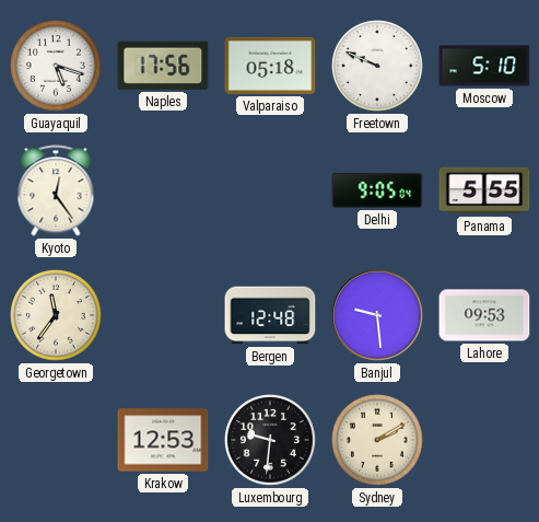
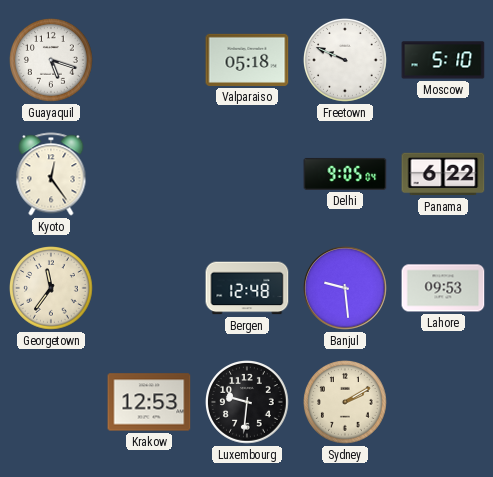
Naples: 17:56 -> none
Panama: 5:55 -> 6:22
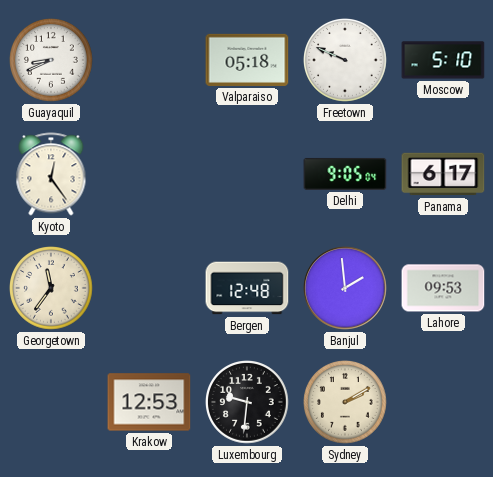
Guayaquil: 5:18 -> 8:41
Panama: 6:22 -> 6:17
Banjul: 9:29 -> 1:59
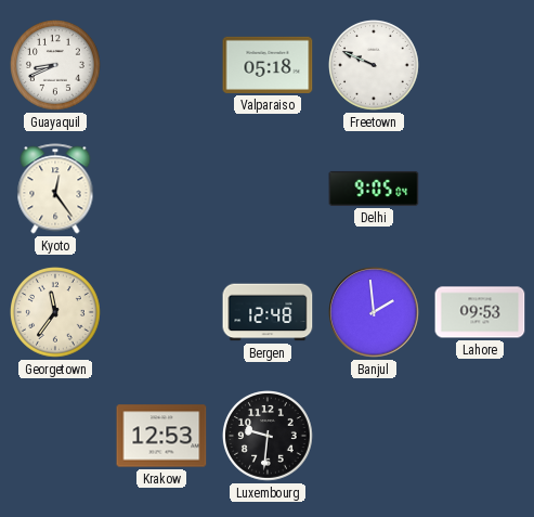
Moscow: 5:10 -> none
Panama: 6:17 -> none
Sydney: 2:10 -> none
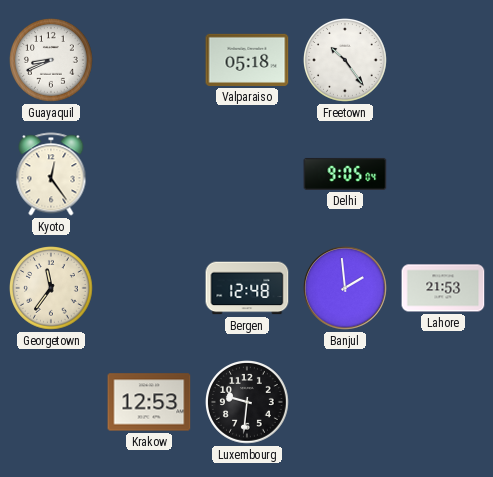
Freetown: 9:49 -> 10:24
Lahore: 09:53 -> 21:53
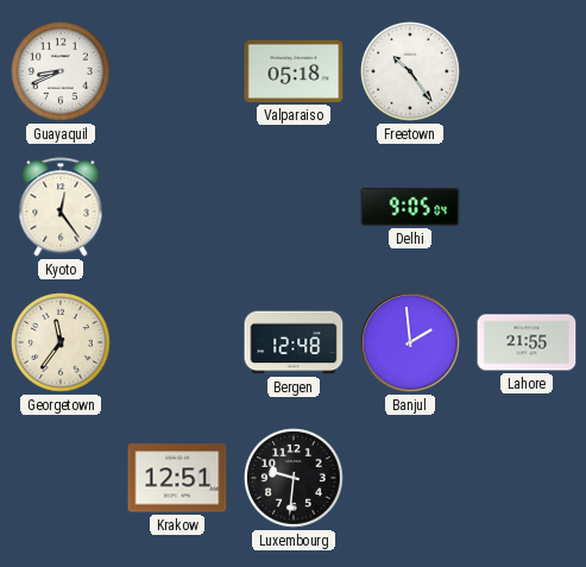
Lahore: 21:53 -> 21:55
Krakow: 12:53 -> 12:51
